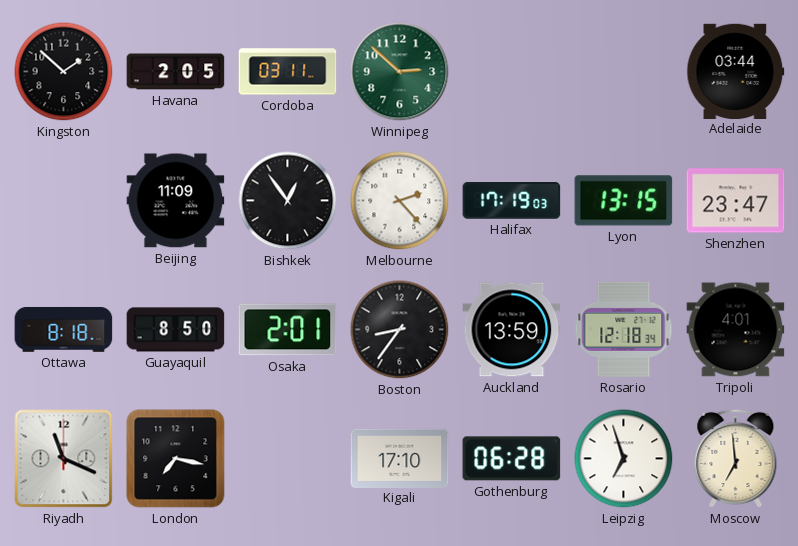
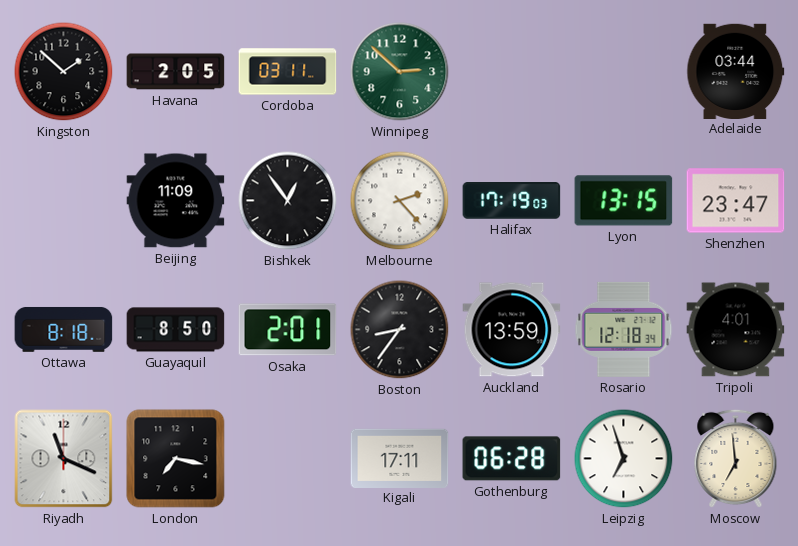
Kigali: 17:10 -> 17:11
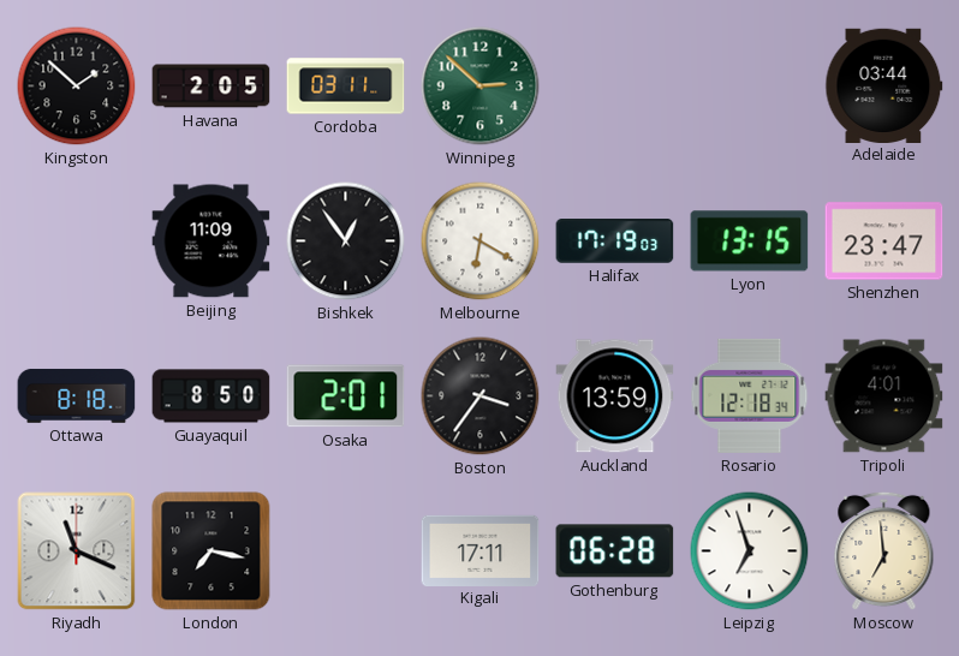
Melbourne: 2:23 -> 6:20
Boston: 8:36 -> 3:36
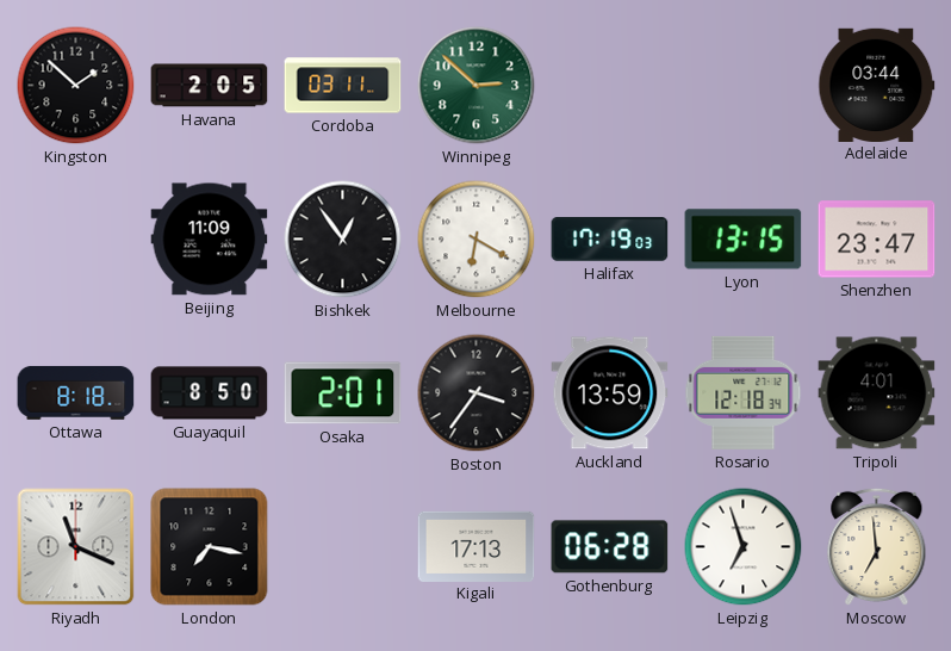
Kigali: 17:11 -> 17:13
